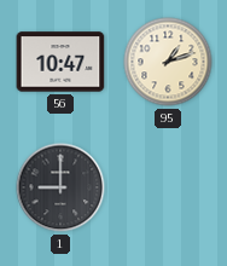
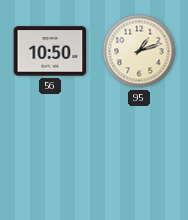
56: 10:47 -> 10:50
1: 9:00 -> none
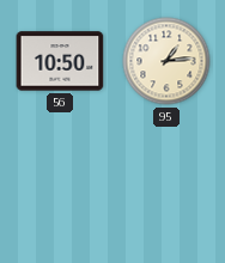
95: 1:12 -> 1:14
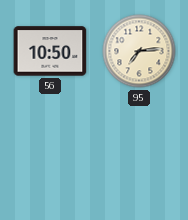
95: 1:14 -> 7:14
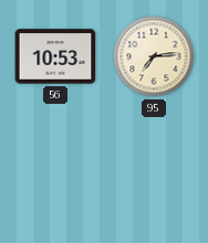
56: 10:50 -> 10:53
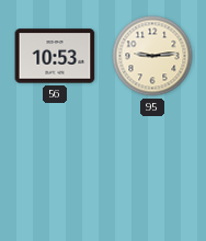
95: 7:14 -> 9:14
